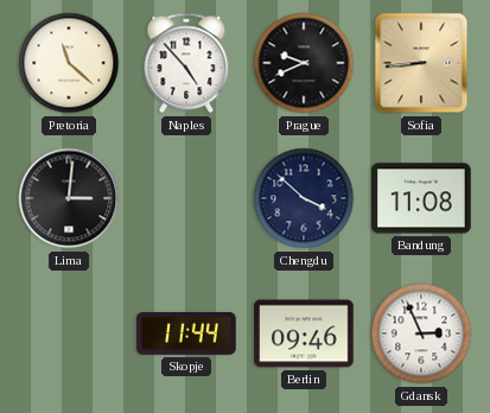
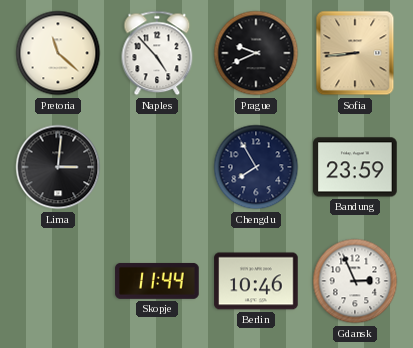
Chengdu: 3:52 -> 7:55
Bandung: 11:08 -> 23:59
Berlin: 09:46 -> 10:46
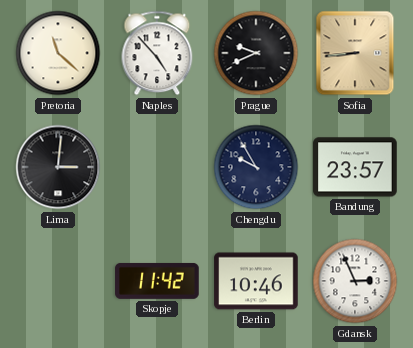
Chengdu: 7:55 -> 9:55
Bandung: 23:59 -> 23:57
Skopje: 11:44 -> 11:42
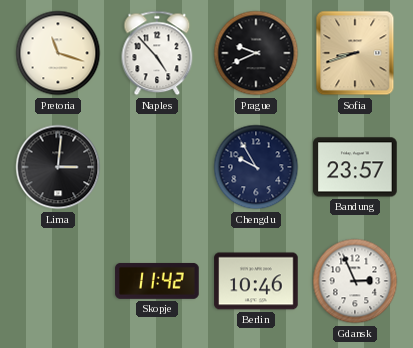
Pretoria: 11:22 -> 11:18
Sofia: 8:44 -> 8:42
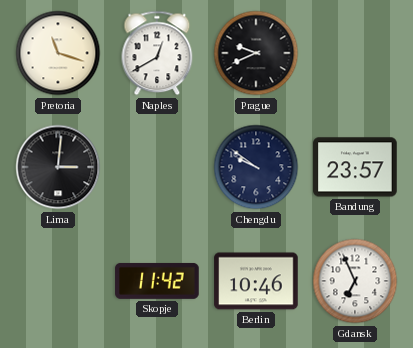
Naples: 4:53 -> 12:40
Sofia: 8:42 -> none
Chengdu: 9:55 -> 9:51
Gdansk: 2:56 -> 6:56
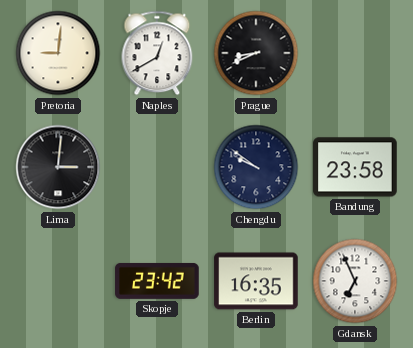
Pretoria: 11:18 -> 9:01
Prague: 9:41 -> 8:41
Bandung: 23:57 -> 23:58
Skopje: 11:42 -> 23:42
Berlin: 10:46 -> 16:35
